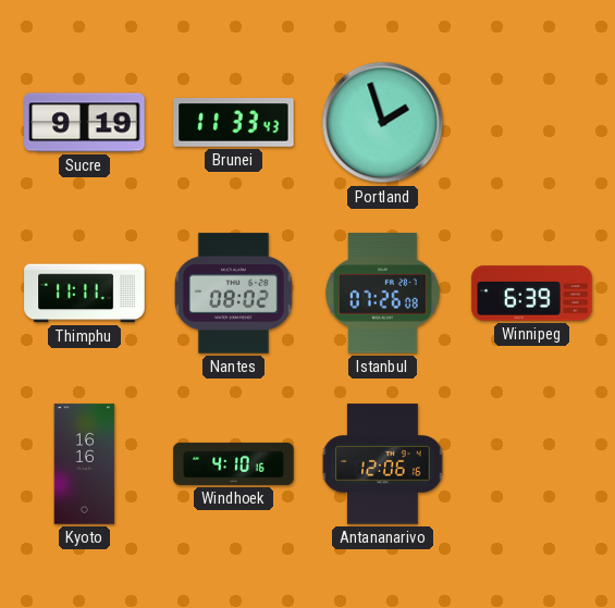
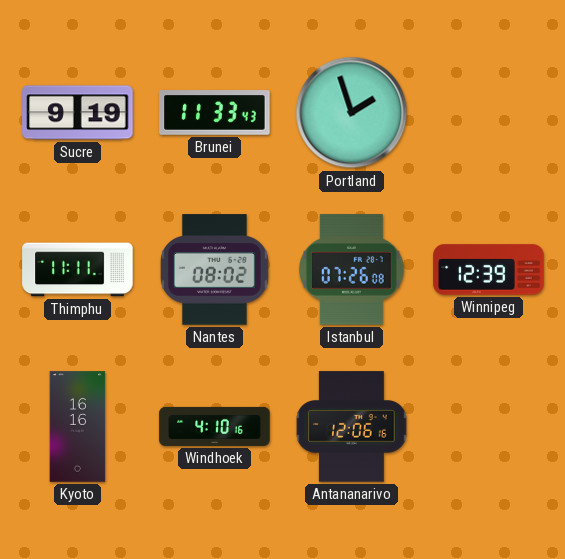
Winnipeg: 6:39 -> 12:39
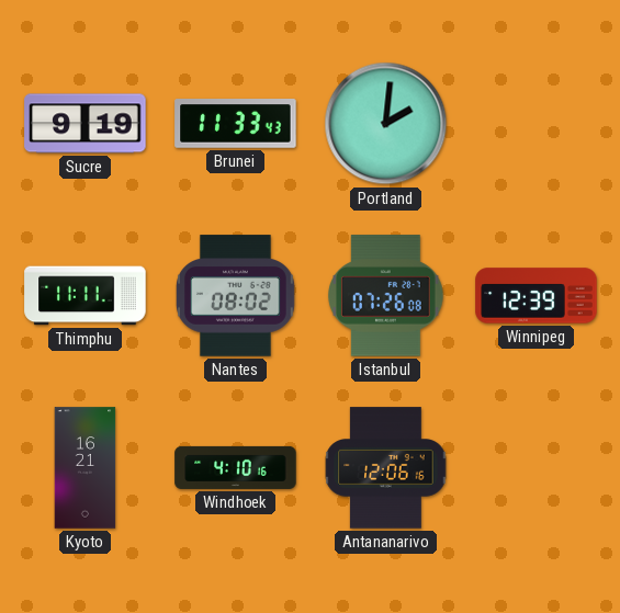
Portland: 1:57 -> 2:01
Kyoto: 16:16 -> 16:21
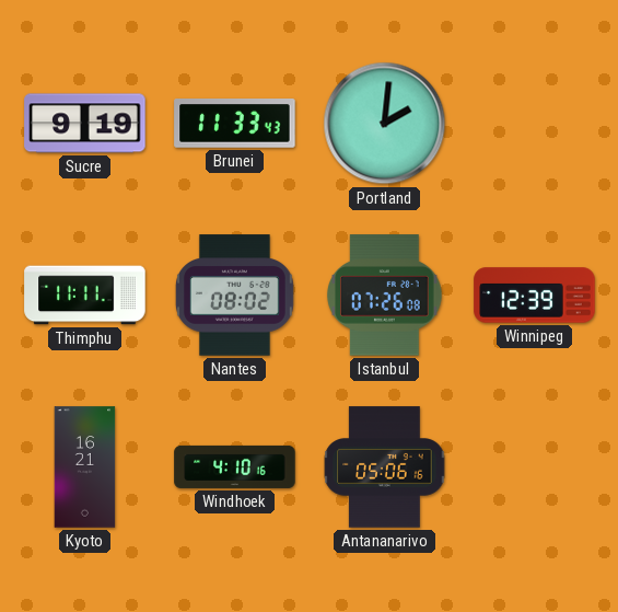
Antananarivo: 12:06 -> 05:06
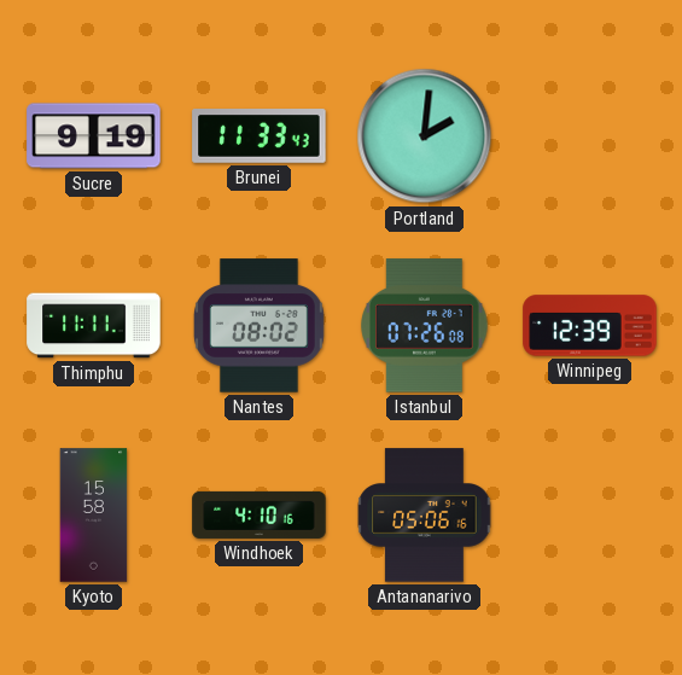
Kyoto: 16:21 -> 15:58
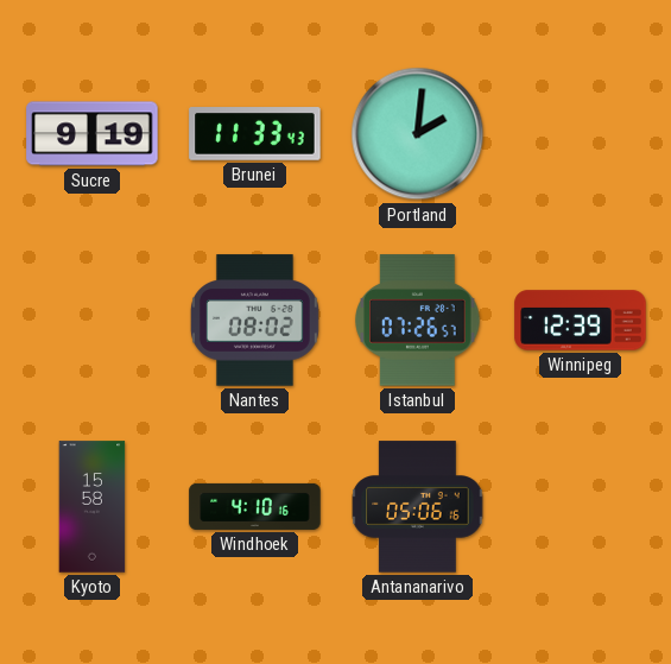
Thimphu: 11:11 -> none
Istanbul: 07:26:08 -> 07:26:57
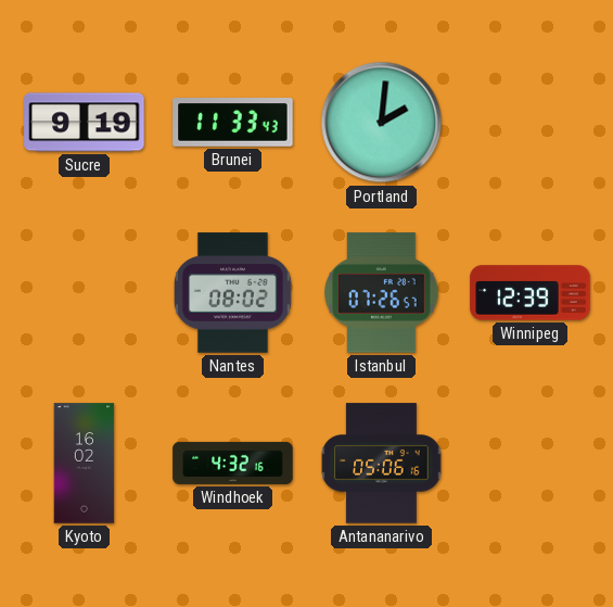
Kyoto: 15:58 -> 16:02
Windhoek: 4:10 -> 4:32
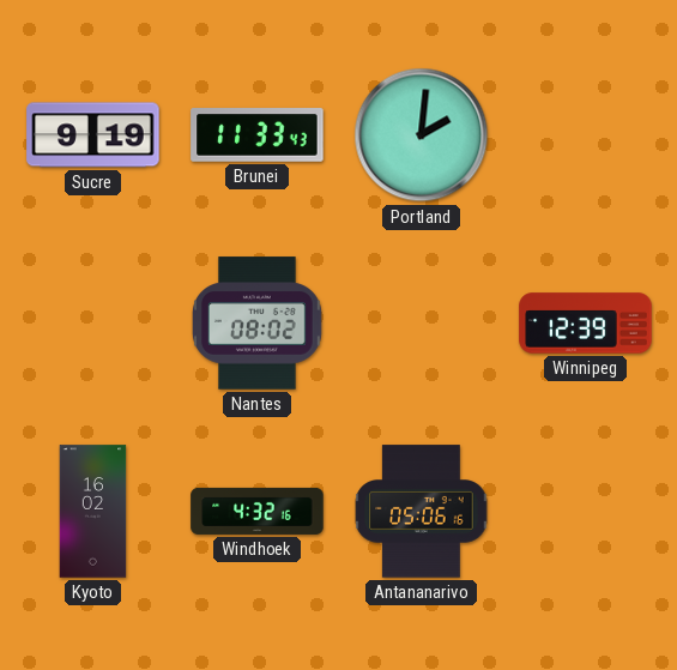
Istanbul: 07:26 -> none
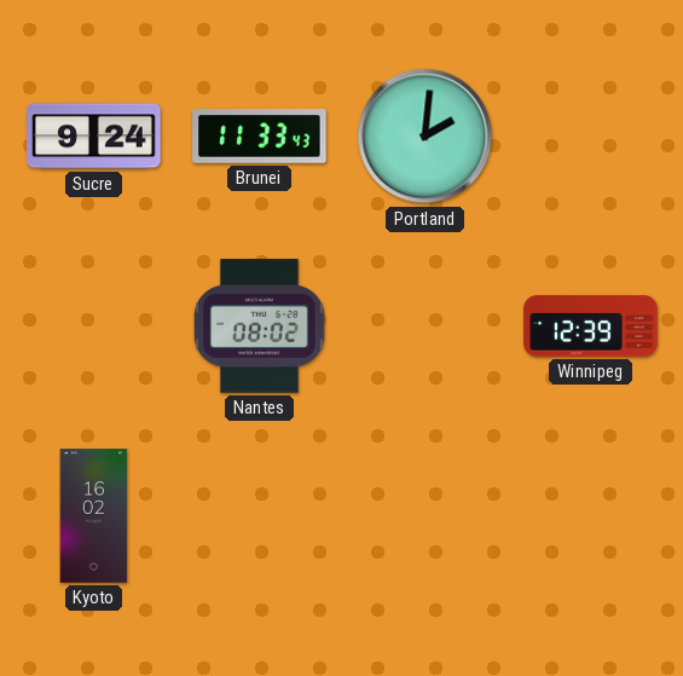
Sucre: 9:19 -> 9:24
Windhoek: 4:32 -> none
Antananarivo: 05:06 -> none
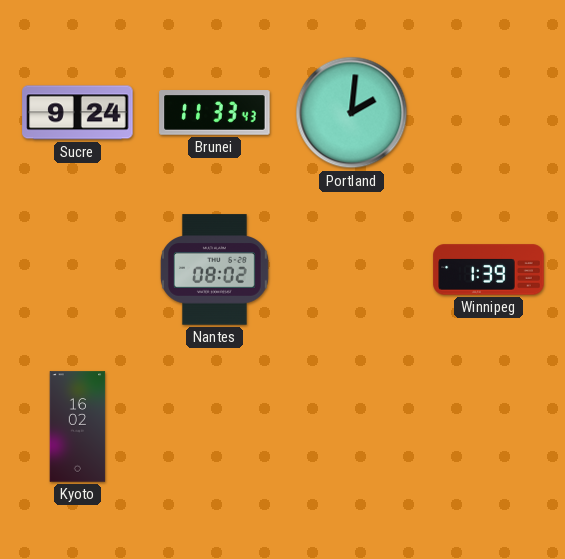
Winnipeg: 12:39 -> 1:39
